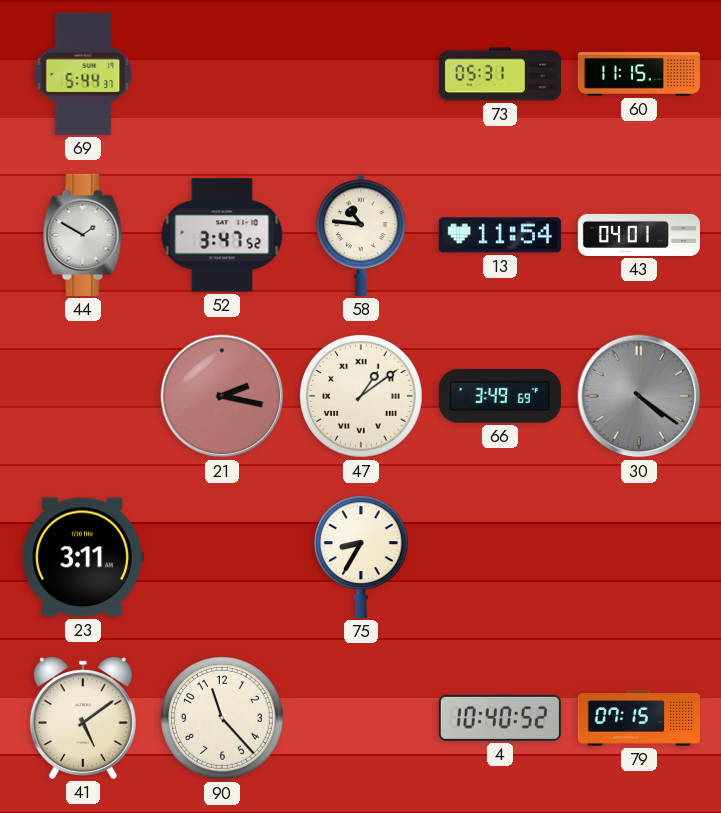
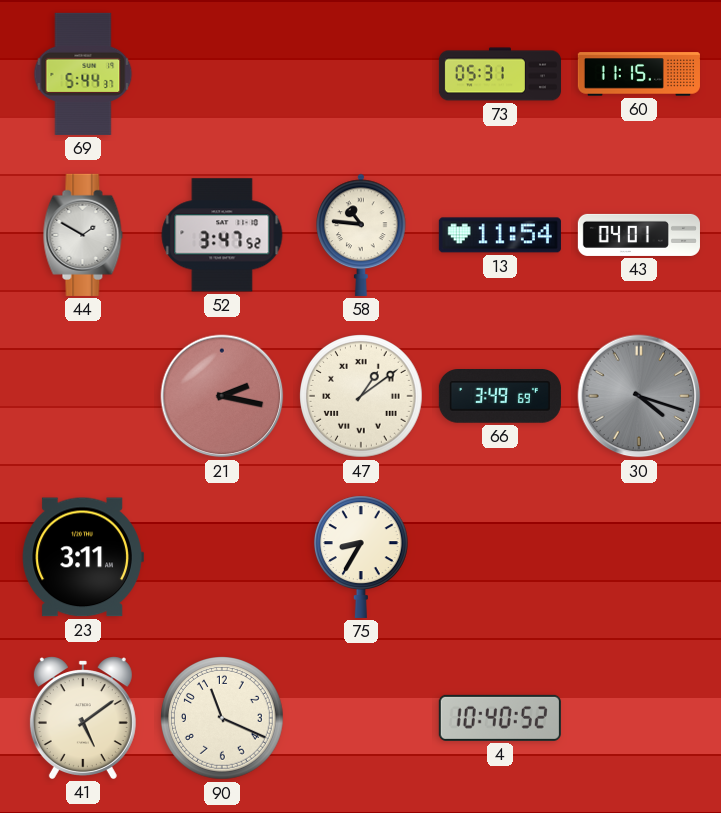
30: 4:21 -> 4:18
90: 11:23 -> 11:19
79: 07:15 -> none
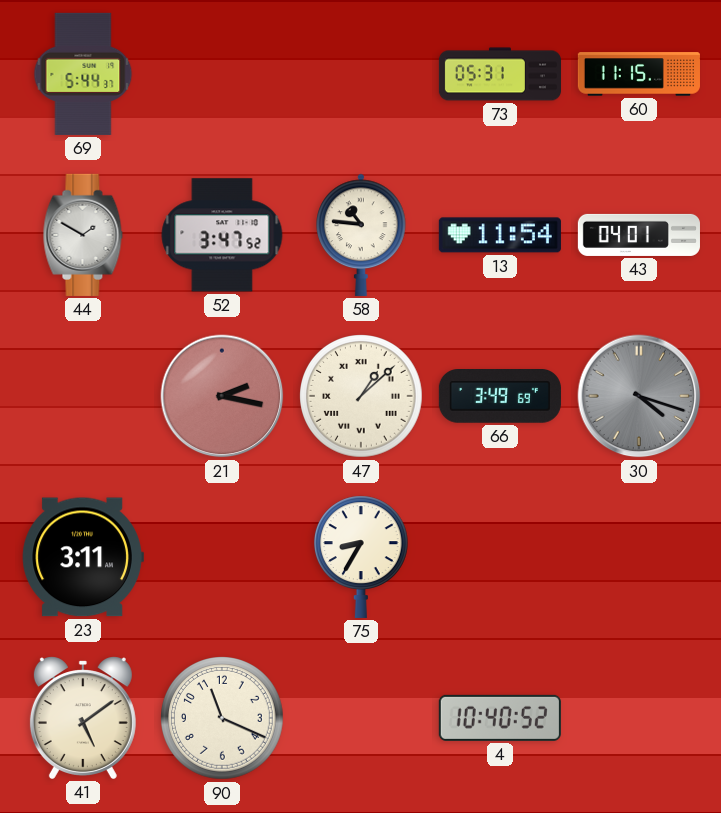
47: 1:09 -> 1:08
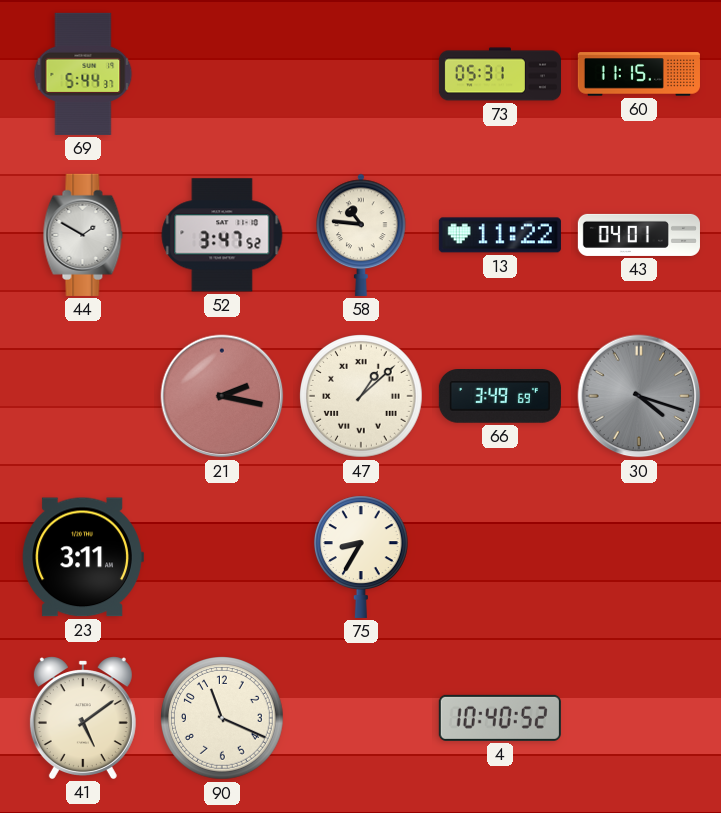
13: 11:54 -> 11:22
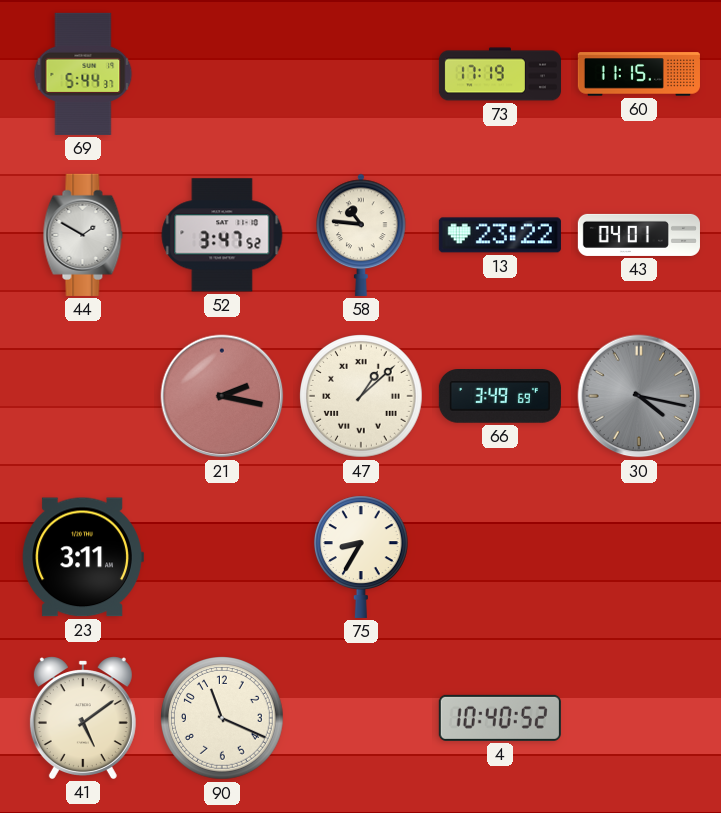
73: 05:31 -> 17:19
13: 11:22 -> 23:22
30: 4:18 -> 4:17
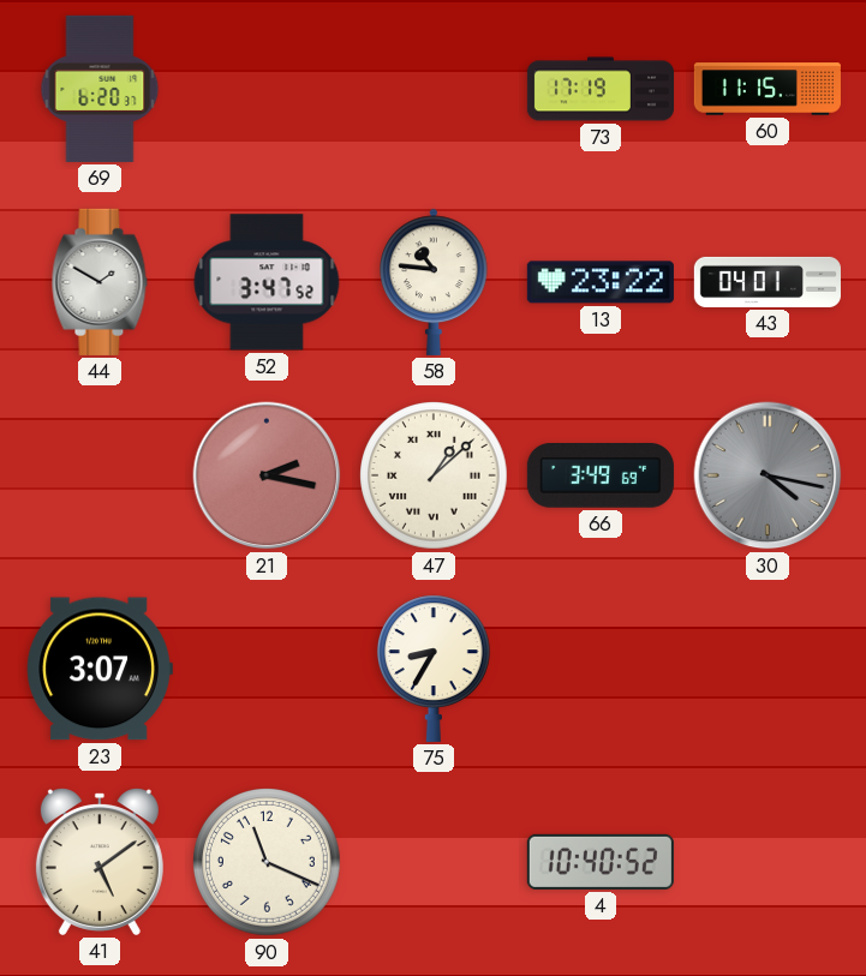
69: 5:44 -> 6:20
23: 3:11 -> 3:07
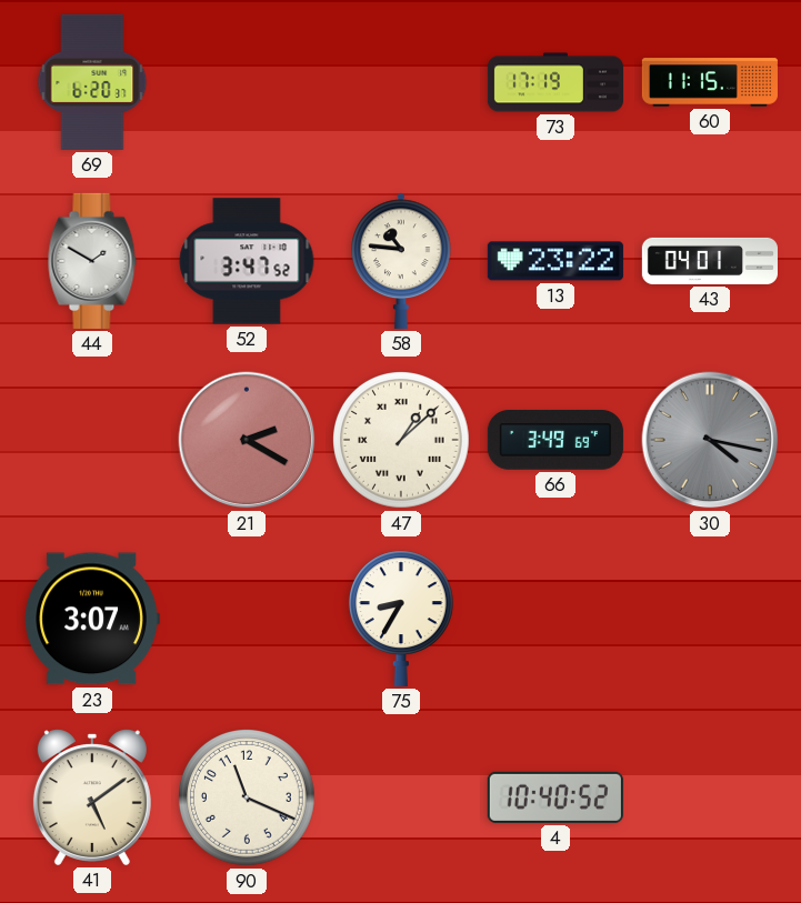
21: 2:17 -> 2:20
